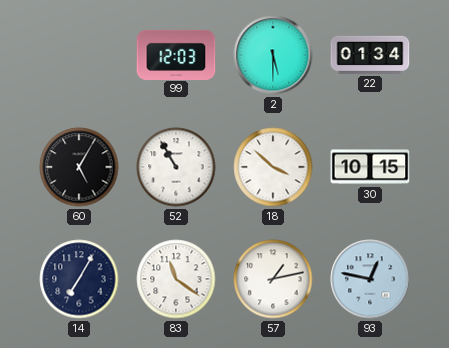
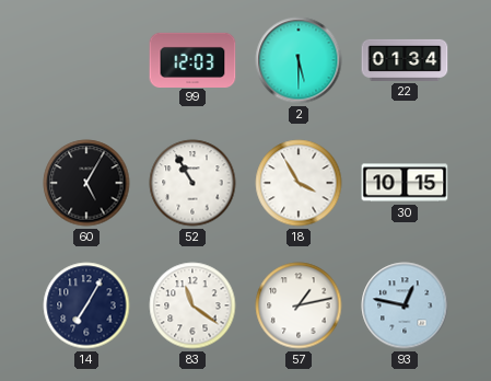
18: 3:52 -> 3:55
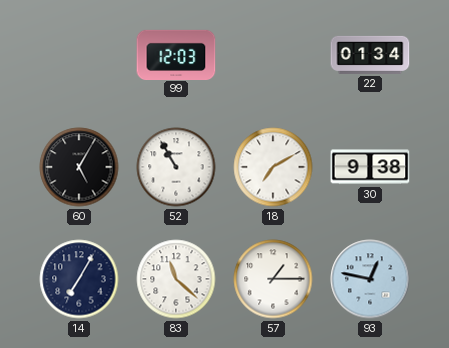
2: 5:30 -> none
18: 3:55 -> 7:10
30: 10:15 -> 9:38
83: 11:21 -> 11:22
57: 1:13 -> 1:15
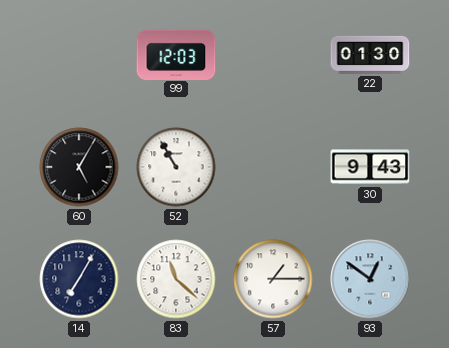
22: 01:34 -> 01:30
18: 7:10 -> none
30: 9:38 -> 9:43
93: 12:47 -> 12:51
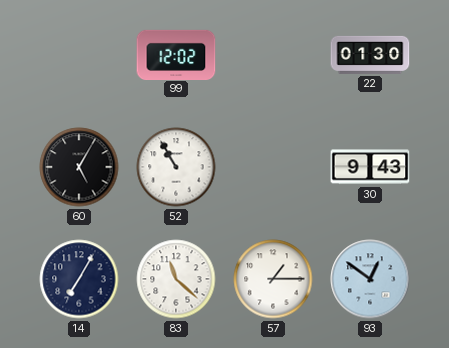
99: 12:03 -> 12:02
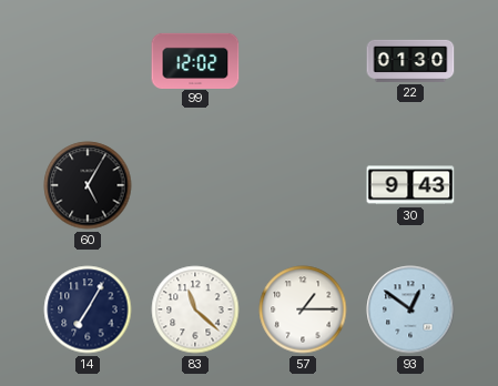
52: 10:55 -> none
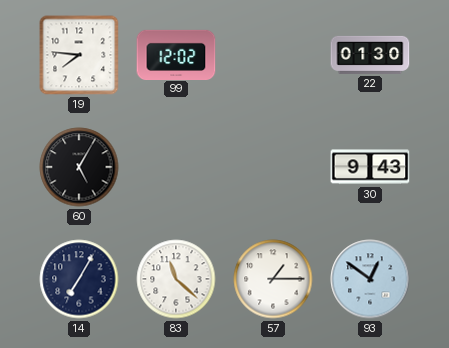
19: none -> 7:46
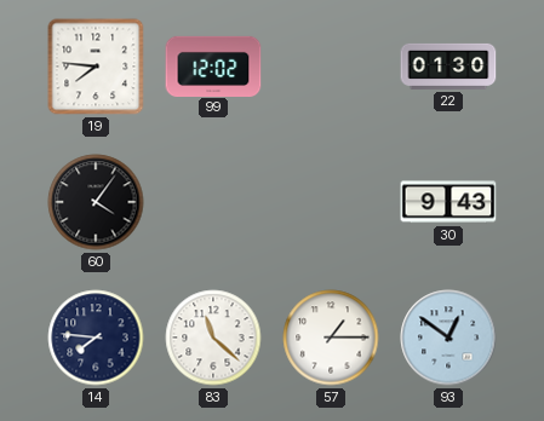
60: 5:05 -> 4:06
14: 7:05 -> 7:46
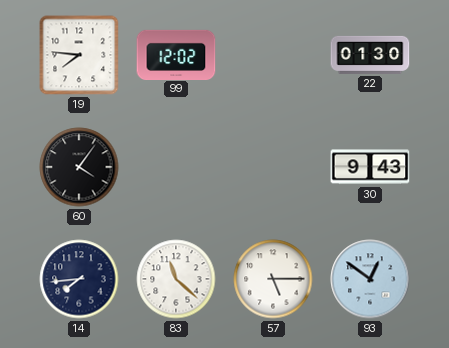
14: 7:46 -> 7:44
57: 1:15 -> 5:15
